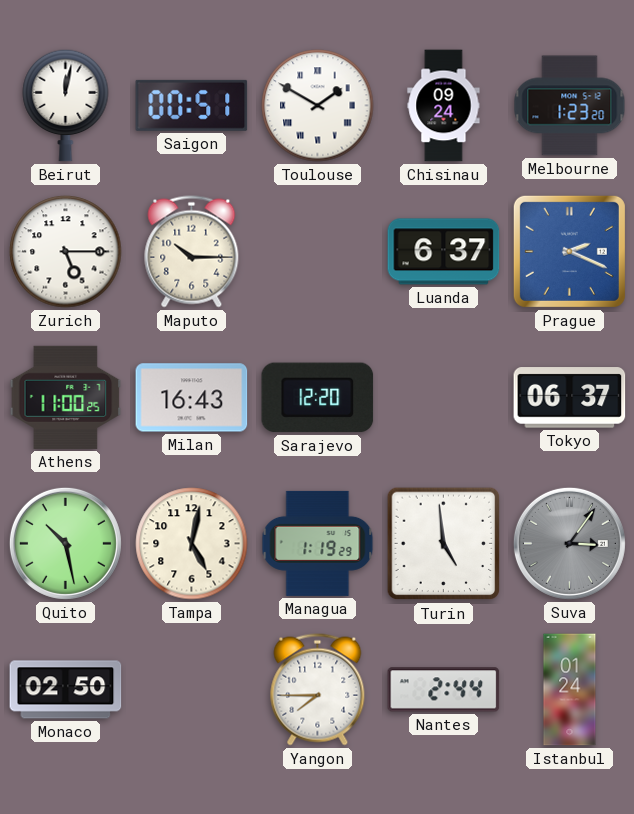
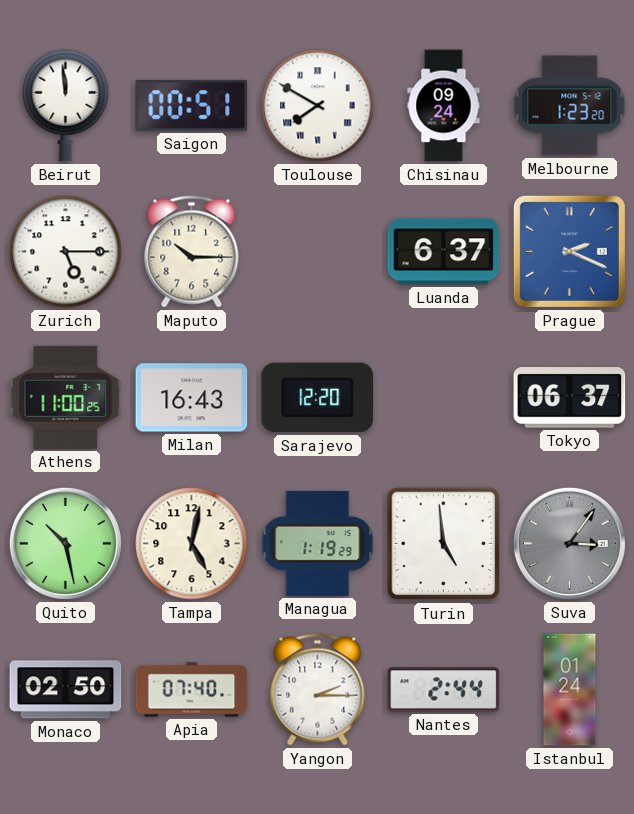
Beirut: 12:02 -> 11:59
Toulouse: 1:50 -> 7:50
Apia: none -> 07:40
Yangon: 7:45 -> 2:15
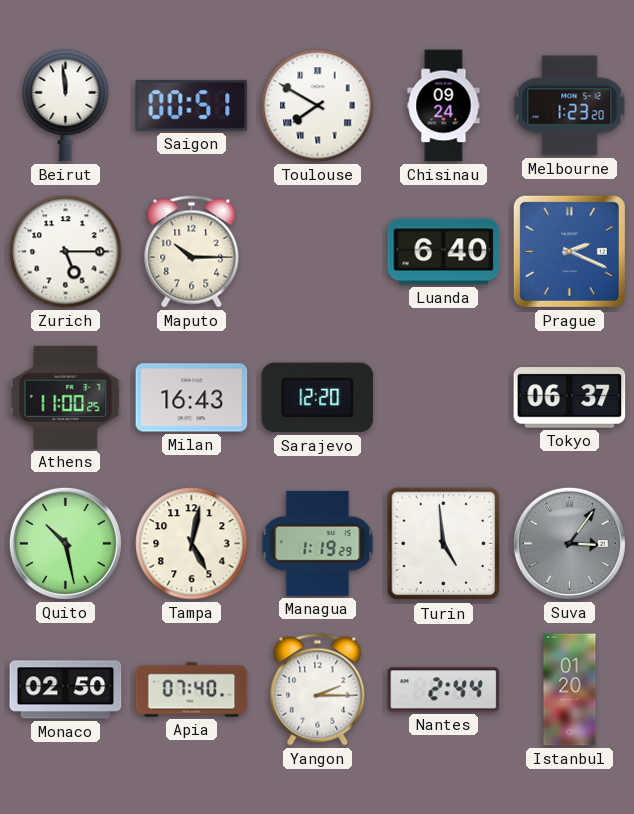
Luanda: 6:37 -> 6:40
Istanbul: 01:24 -> 01:20
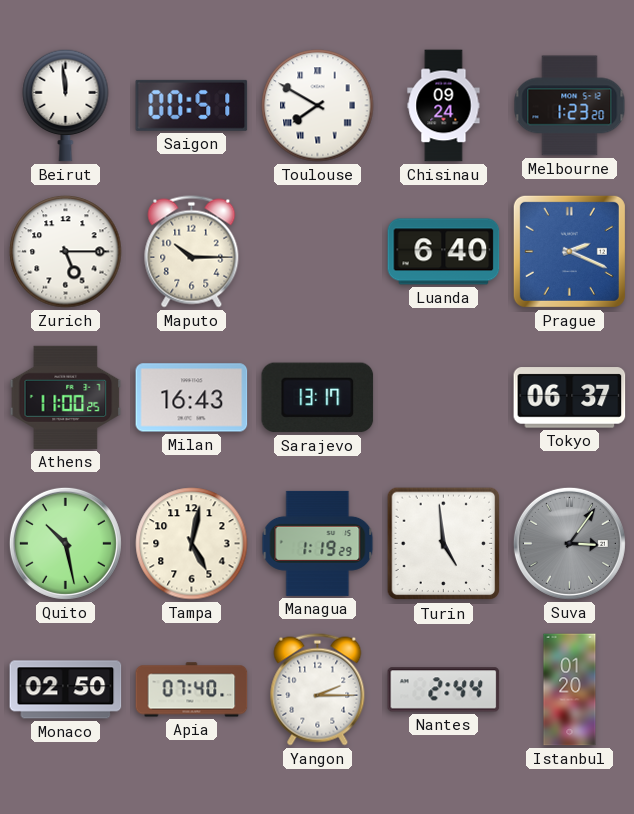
Sarajevo: 12:20 -> 13:17
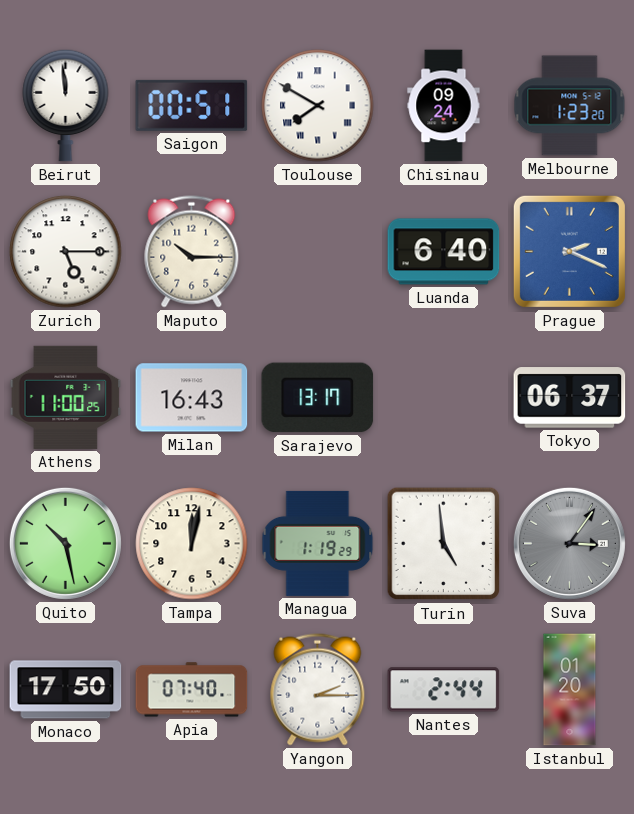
Tampa: 5:02 -> 12:02
Monaco: 02:50 -> 17:50
